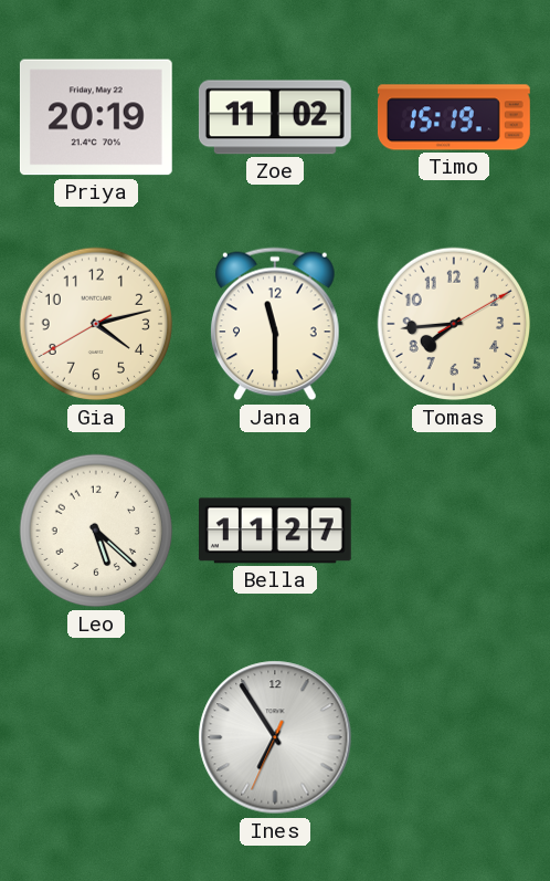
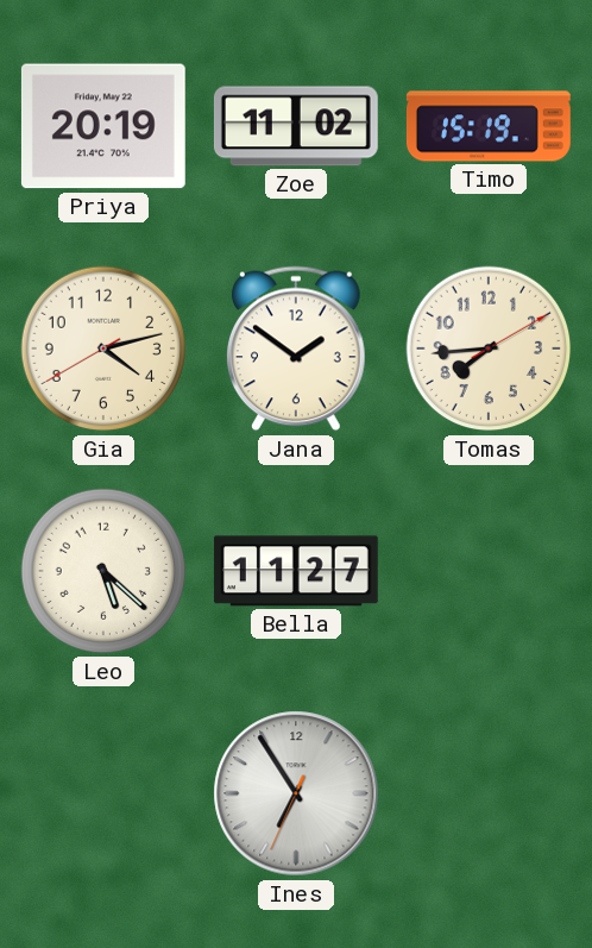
Jana: 11:30 -> 1:51
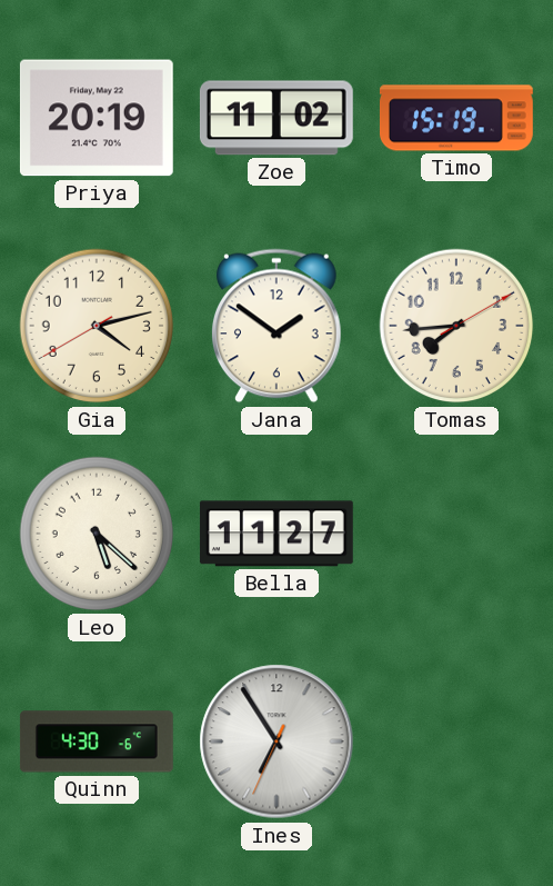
Quinn: none -> 4:30
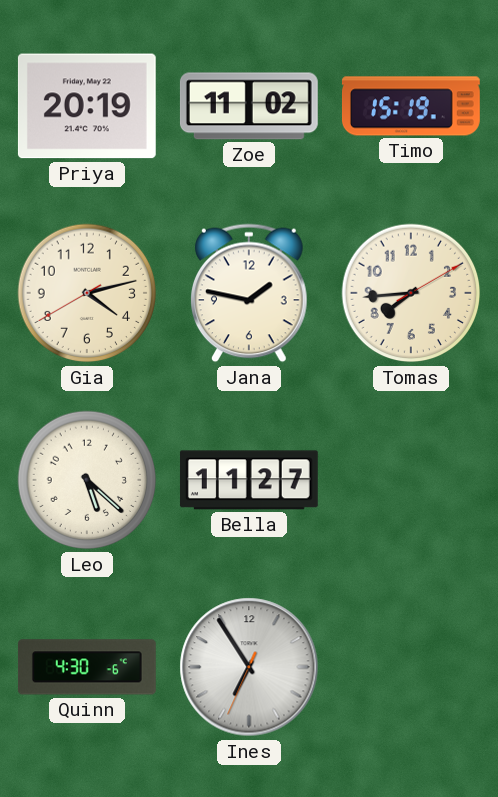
Jana: 1:51 -> 1:47
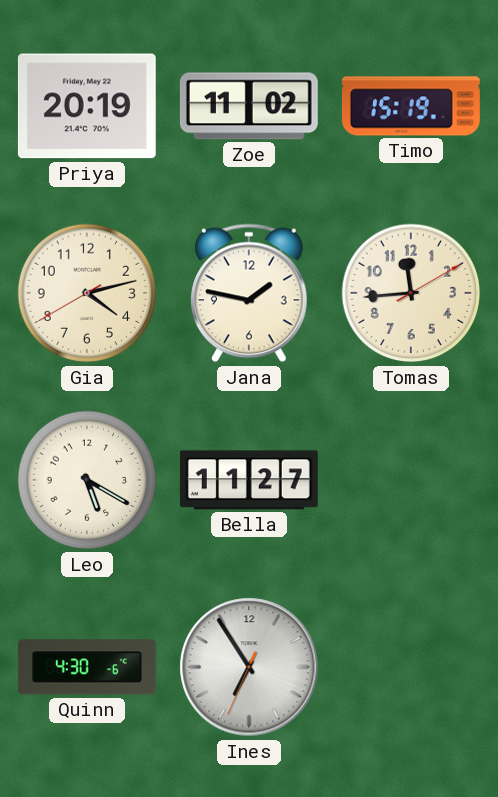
Tomas: 7:44 -> 11:44
Leo: 5:22 -> 5:20
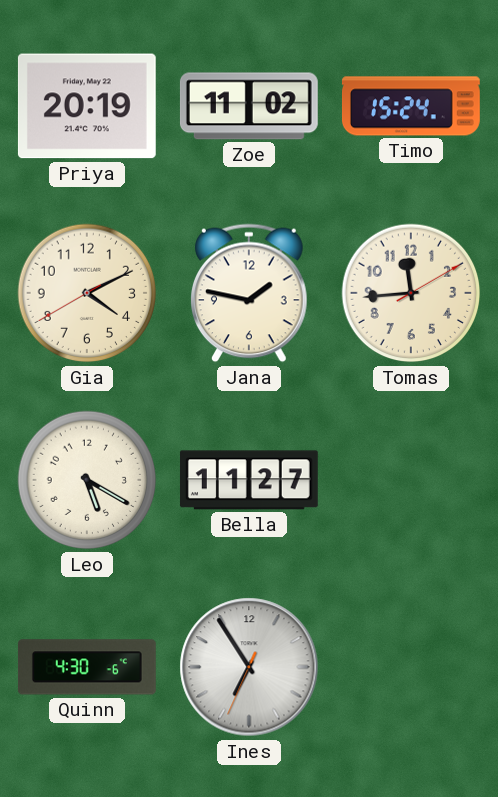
Timo: 15:19 -> 15:24
Gia: 4:12 -> 4:10
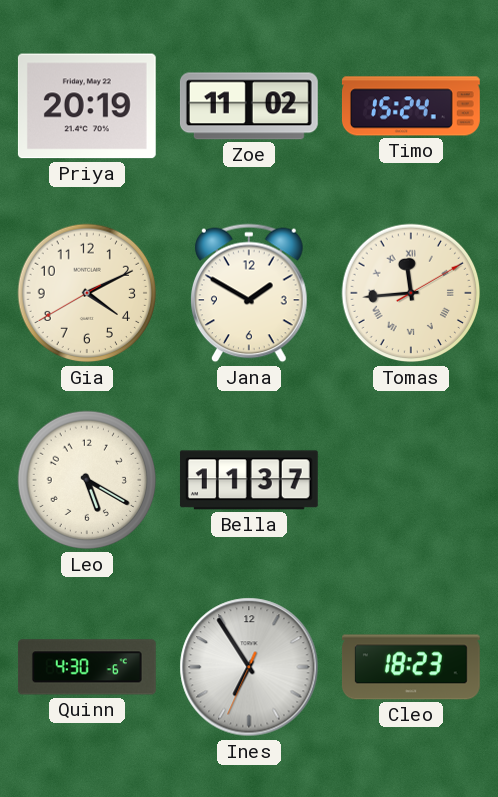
Jana: 1:47 -> 1:50
Tomas numerals: Arabic -> Roman
Bella: 11:27 -> 11:37
Cleo: none -> 18:23
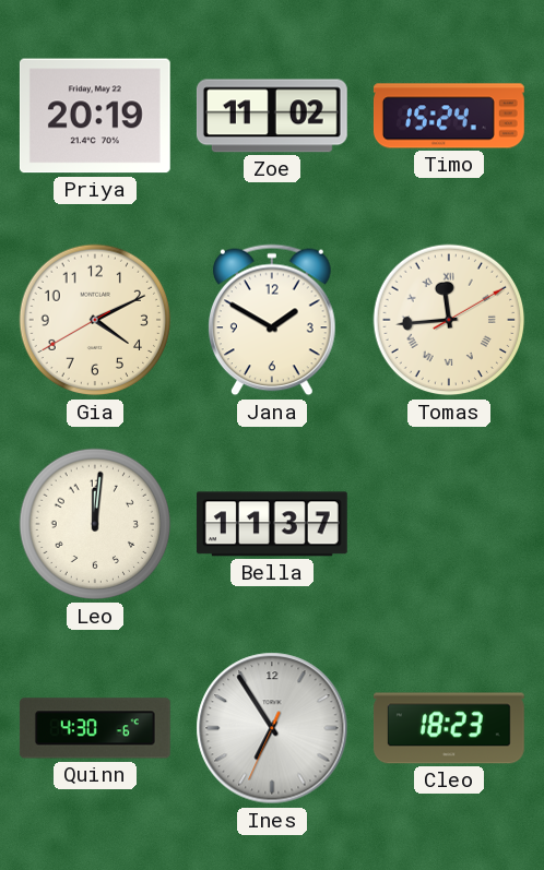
Leo: 5:20 -> 12:01
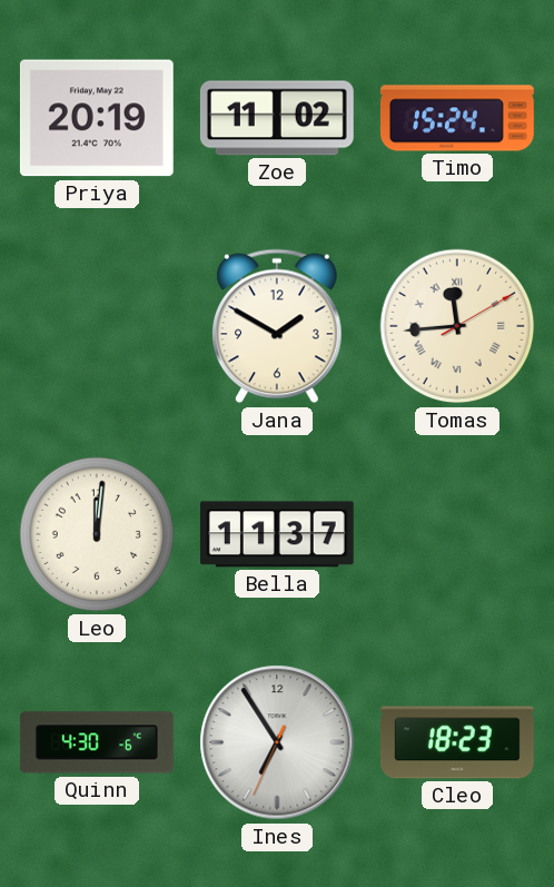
Gia: 4:10 -> none
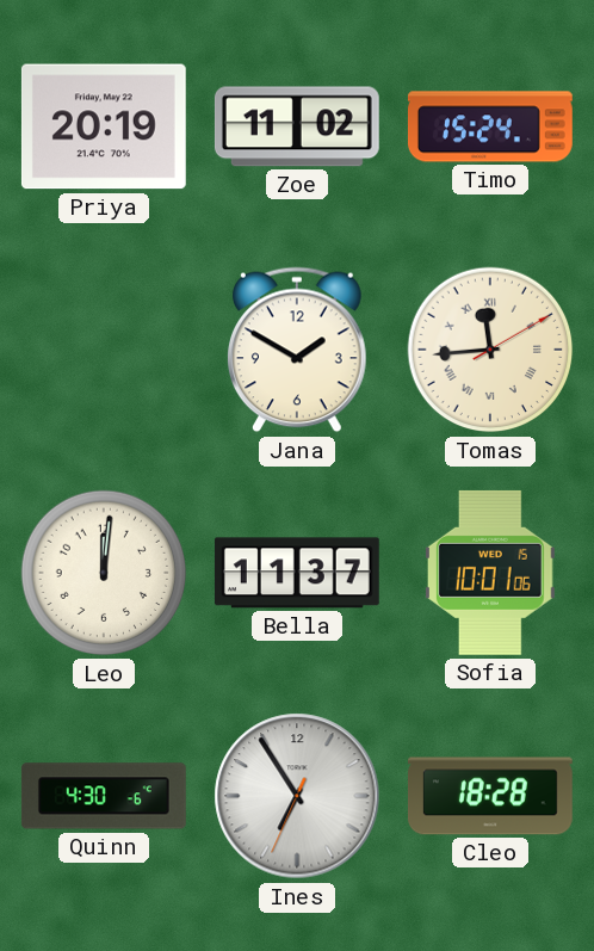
Sofia: none -> 10:01
Cleo: 18:23 -> 18:28
